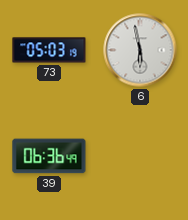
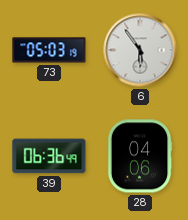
6: 5:58 -> 5:54
28: none -> 04:06
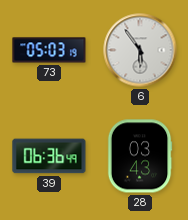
28: 04:06 -> 03:43
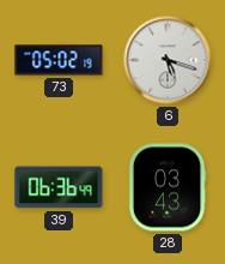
73: 05:03 -> 05:02
6: 5:54 -> 5:18
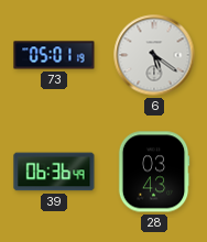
73: 05:02 -> 05:01
6: 5:18 -> 5:21
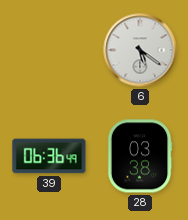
73: 05:01 -> none
28: 03:43 -> 03:38
